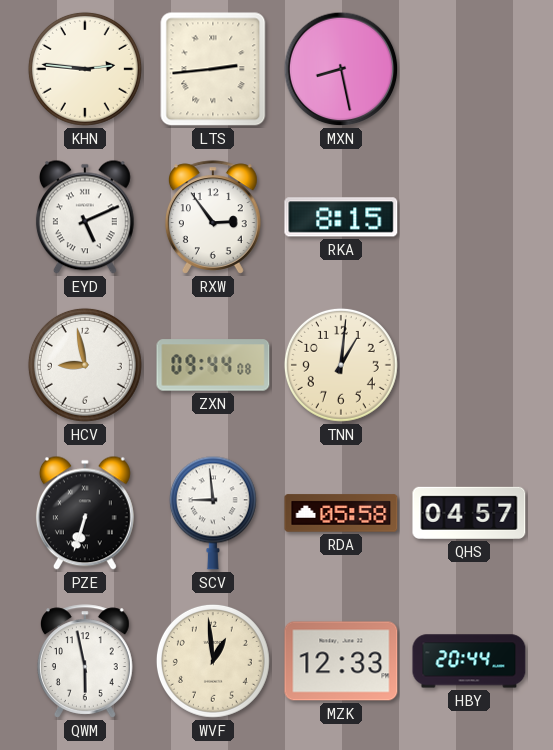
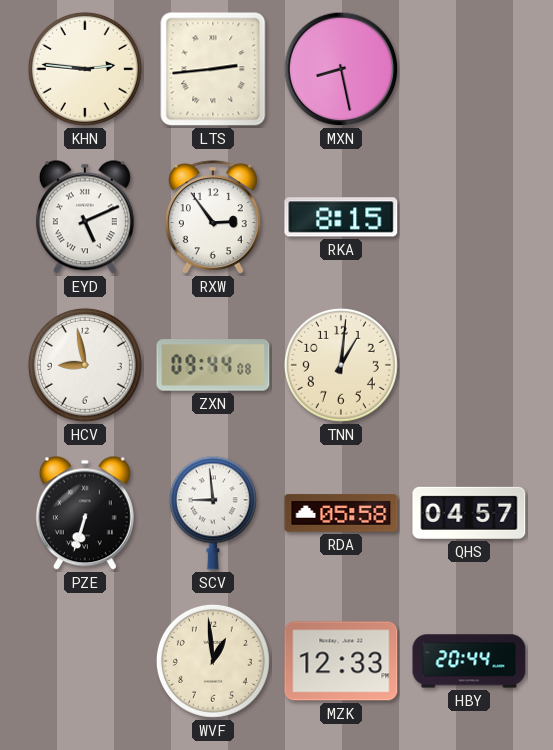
QWM: 5:58 -> none
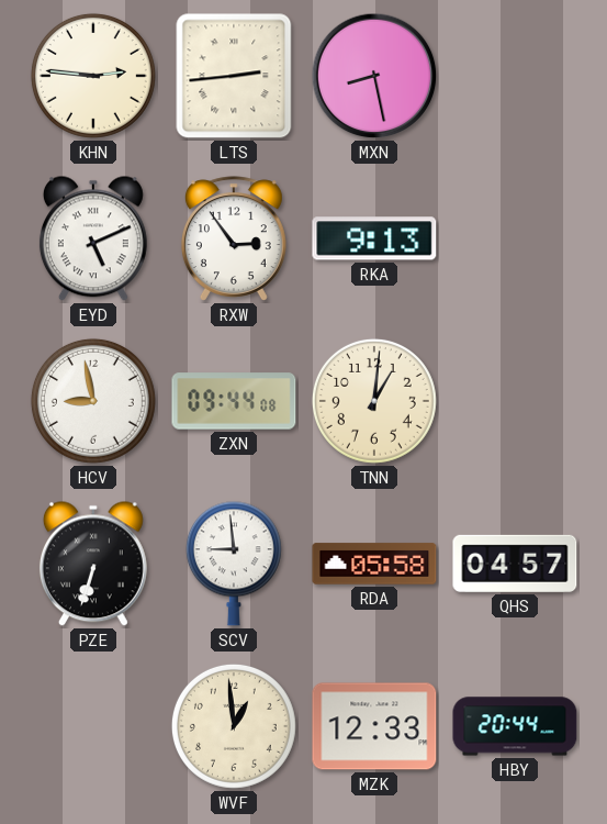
RKA: 8:15 -> 9:13
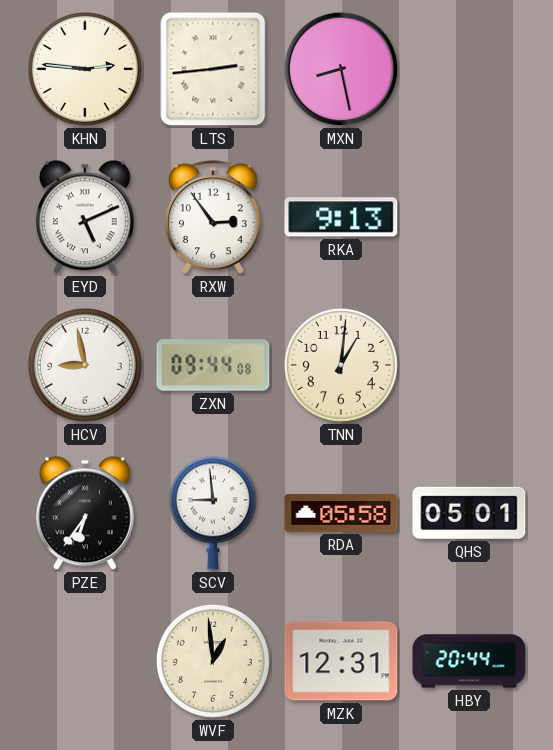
PZE: 6:33 -> 6:36
QHS: 04:57 -> 05:01
MZK: 12:33 -> 12:31
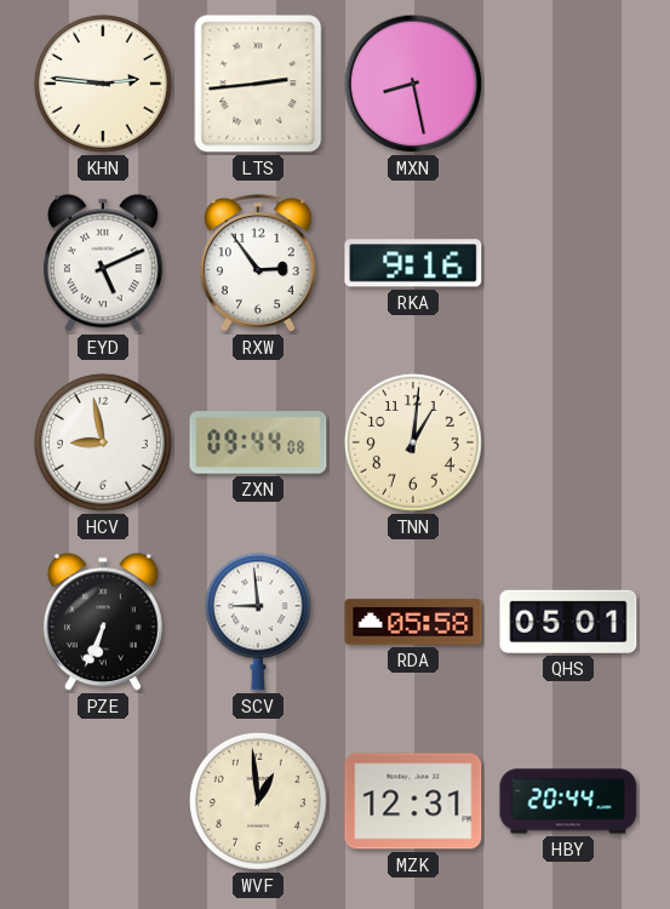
RKA: 9:13 -> 9:16
PZE: 6:36 -> 6:34
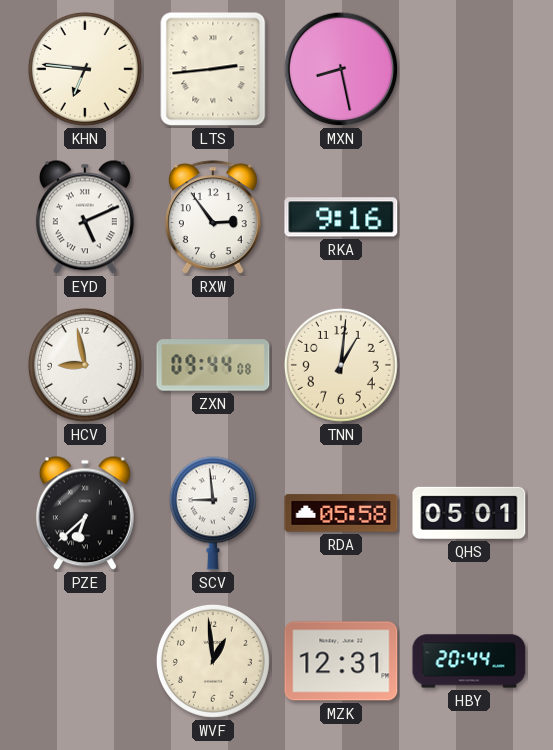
KHN: 2:46 -> 6:46
PZE: 6:34 -> 6:38
